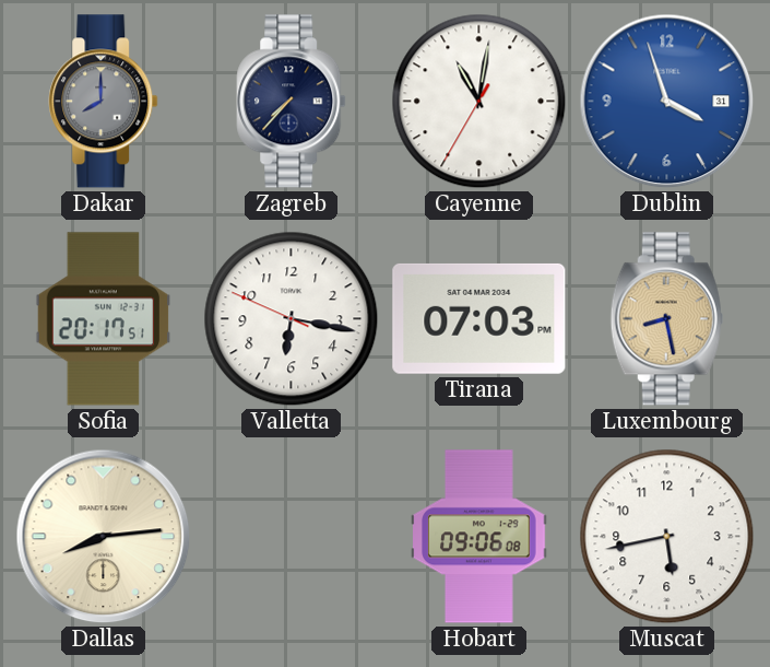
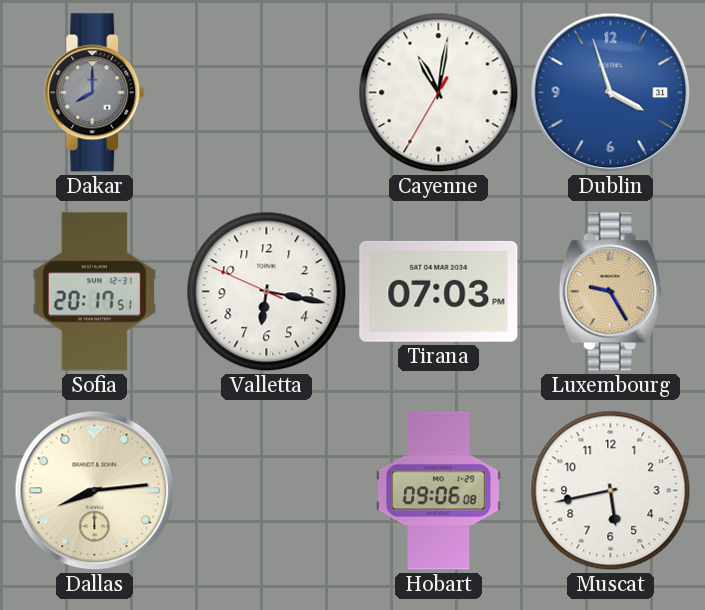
Zagreb: 7:37 -> none
Luxembourg: 8:28 -> 9:25
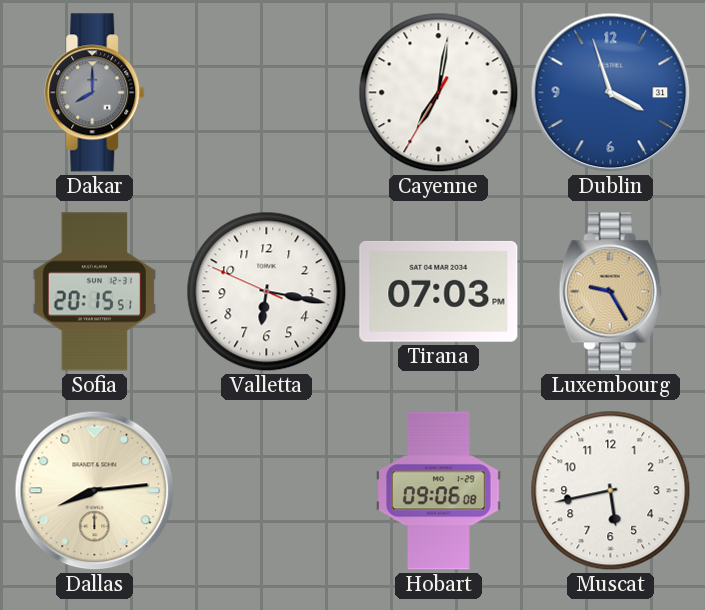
Cayenne: 11:01 -> 7:01
Sofia: 20:17 -> 20:15
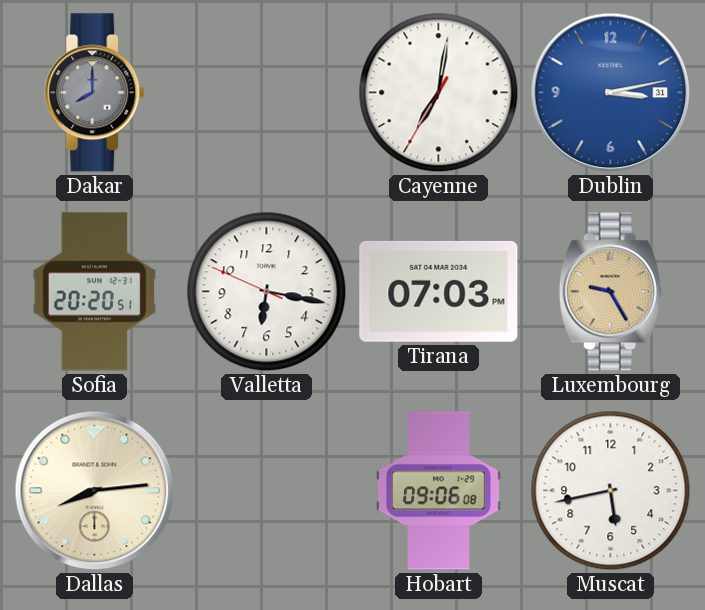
Dublin: 3:57 -> 3:13
Sofia: 20:15 -> 20:20
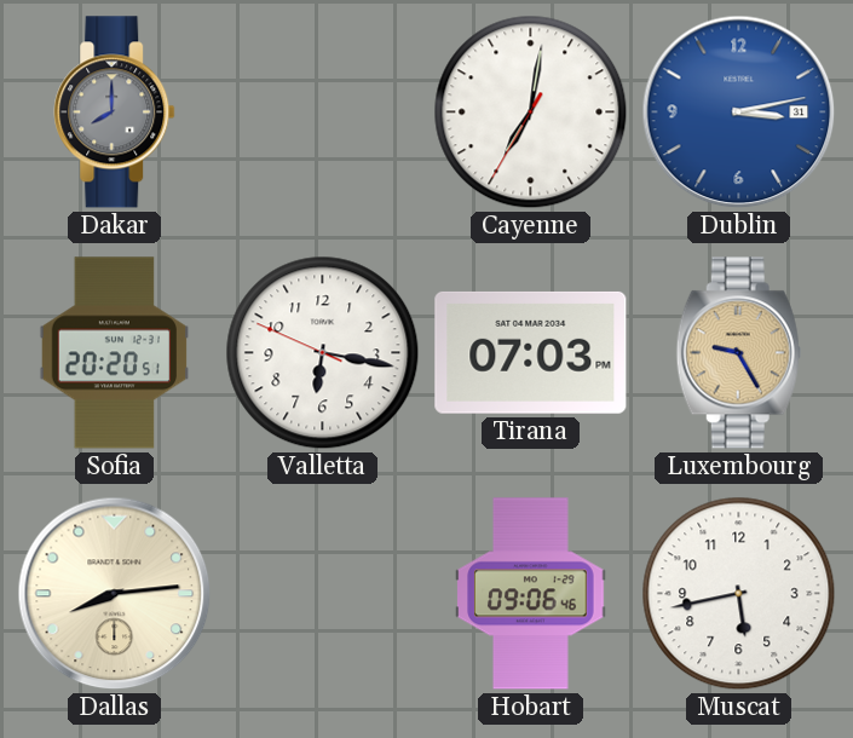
Hobart: 09:06:08 -> 09:06:46
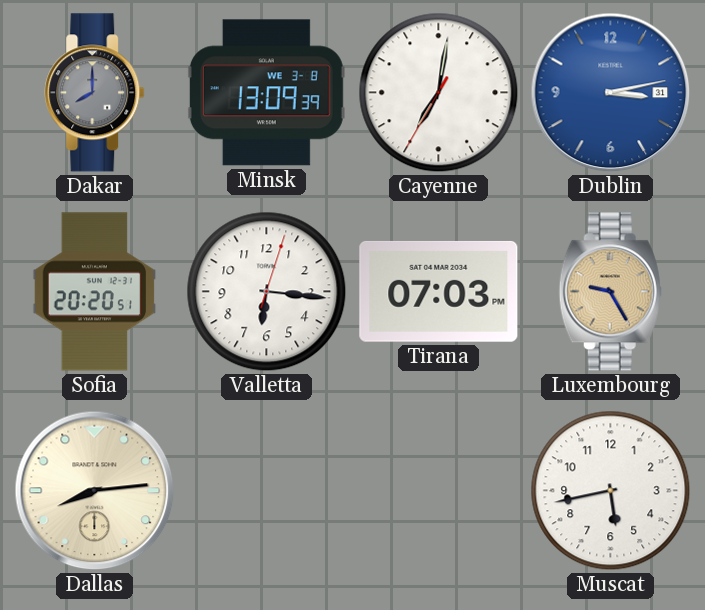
Minsk: none -> 13:09
Valletta: 6:16:49 -> 6:16:03
Hobart: 09:06 -> none
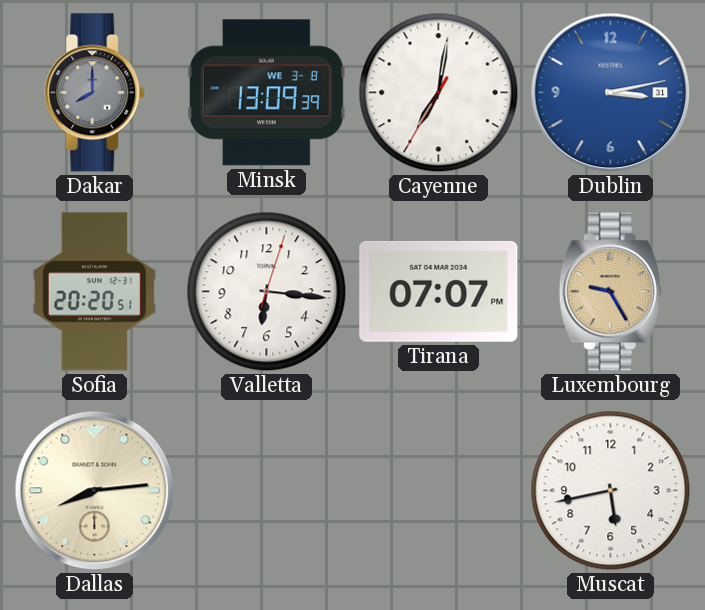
Tirana: 07:03 -> 07:07
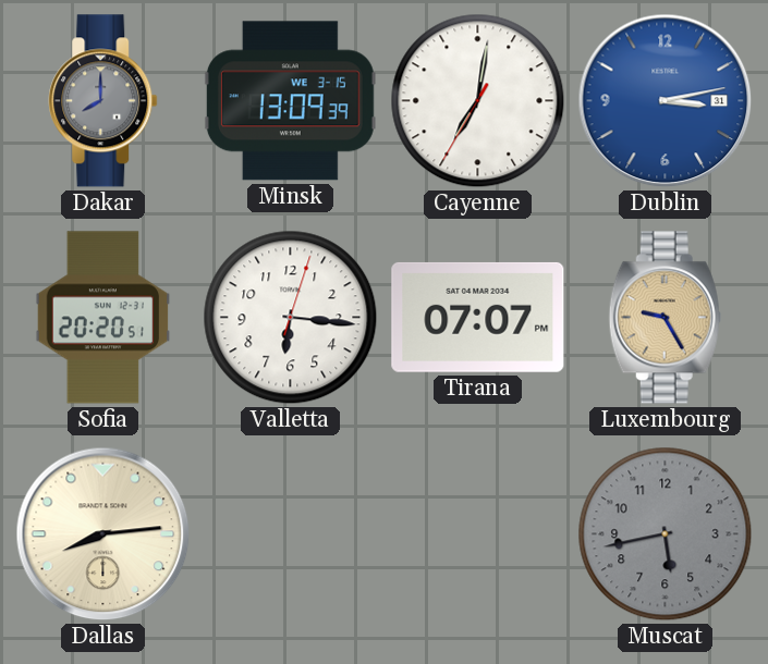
Minsk date: WE 3-8 -> WE 3-15
Muscat dial: white -> grey
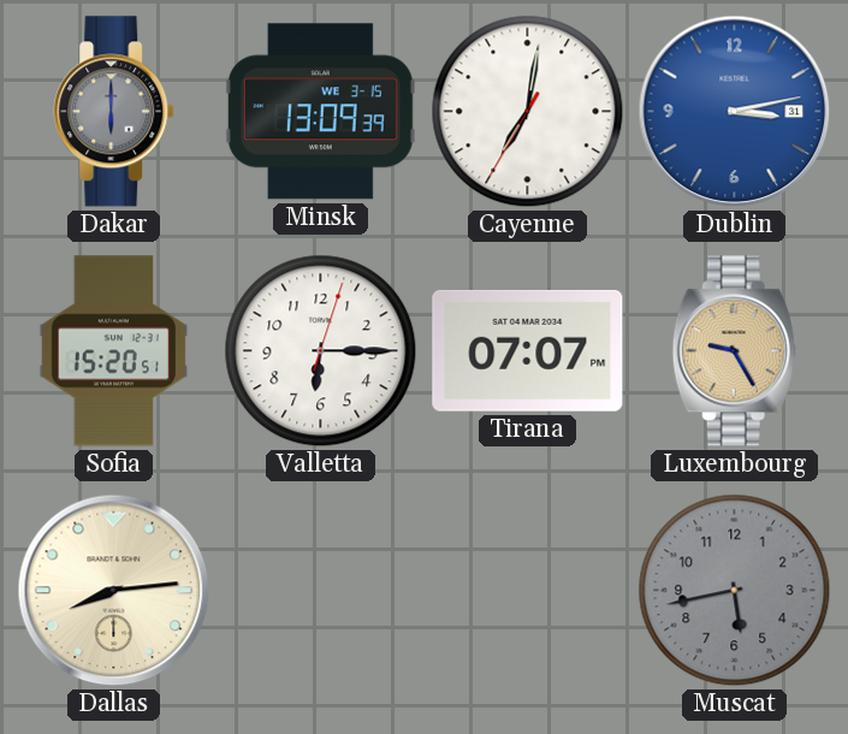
Dakar: 8:00 -> 6:00
Sofia: 20:20 -> 15:20
Valletta: 6:16 -> 6:15
